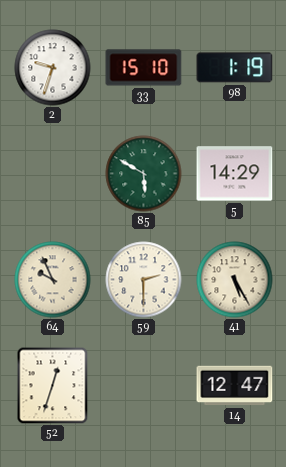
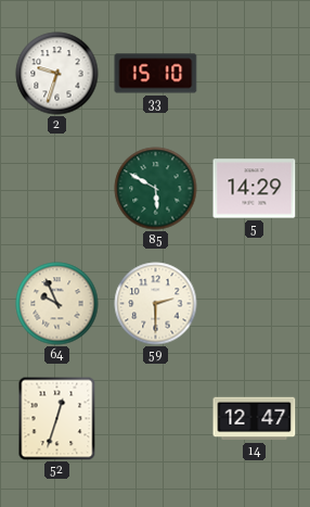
98: 1:19 -> none
41: 5:25 -> none
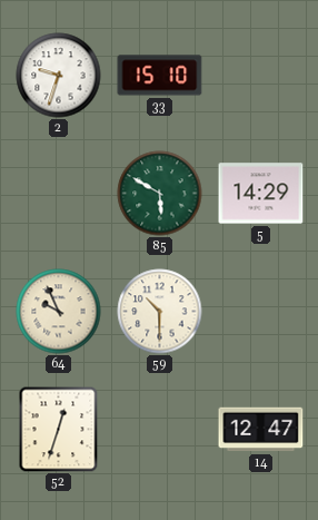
59: 2:30 -> 10:30
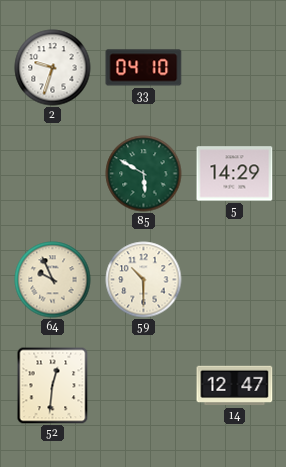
33: 15:10 -> 04:10
52: 12:33 -> 12:31
